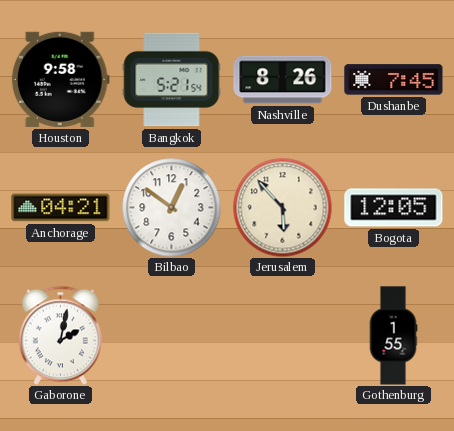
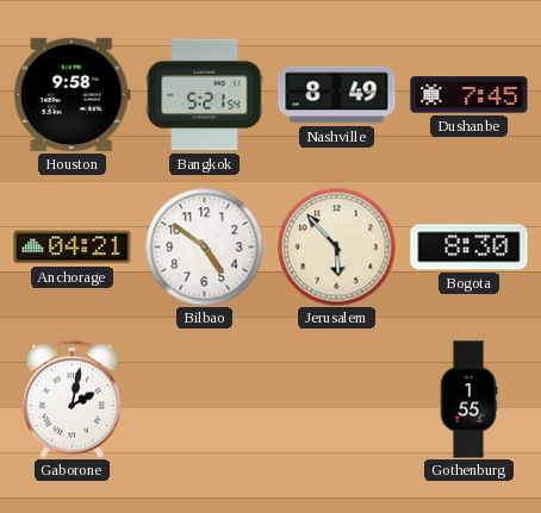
Nashville: 8:26 -> 8:49
Bilbao: 12:51 -> 4:51
Bogota: 12:05 -> 8:30
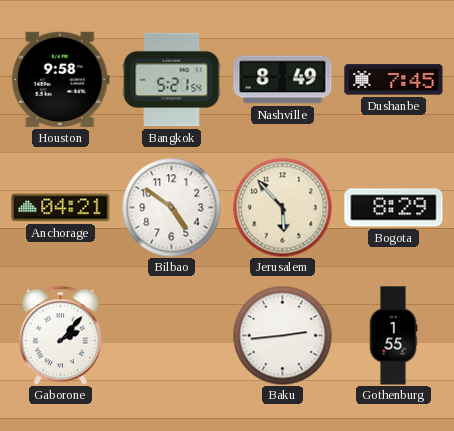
Bogota: 8:30 -> 8:29
Gaborone: 2:02 -> 2:07
Baku: none -> 2:44
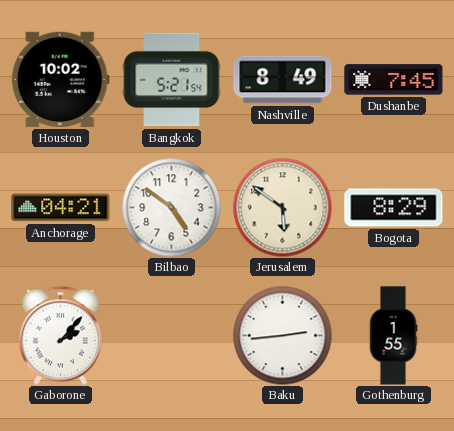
Houston: 9:58 -> 10:02
Jerusalem: 5:53 -> 5:51
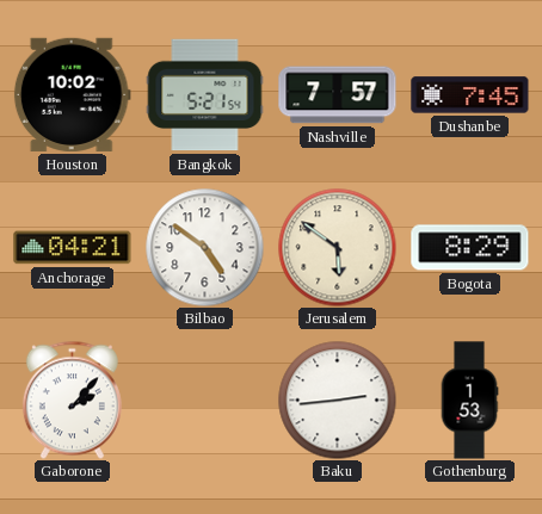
Nashville: 8:49 -> 7:57
Gothenburg: 1:55 -> 1:53
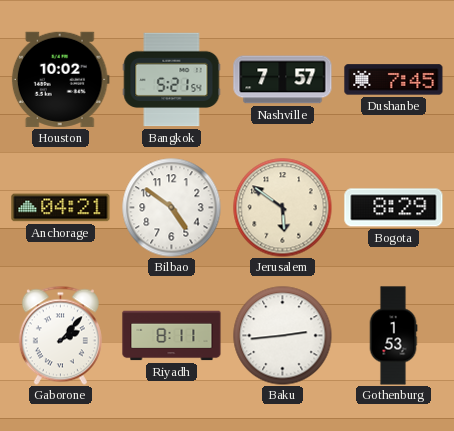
Riyadh: none -> 8:11
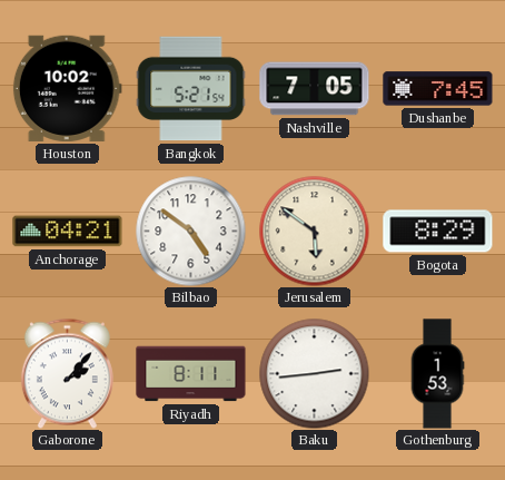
Nashville: 7:57 -> 7:05
